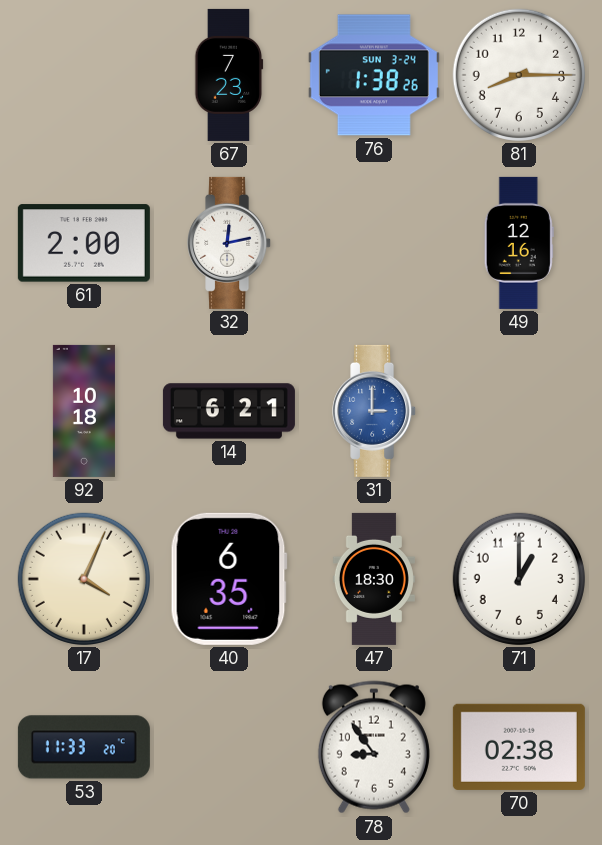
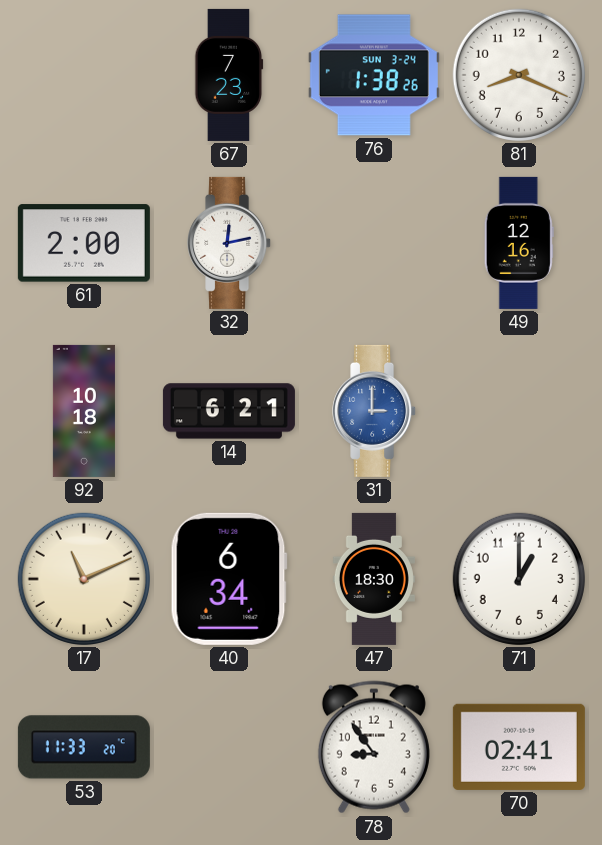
81: 8:15 -> 8:19
17: 4:04 -> 11:11
40: 6:35 -> 6:34
70: 02:38 -> 02:41
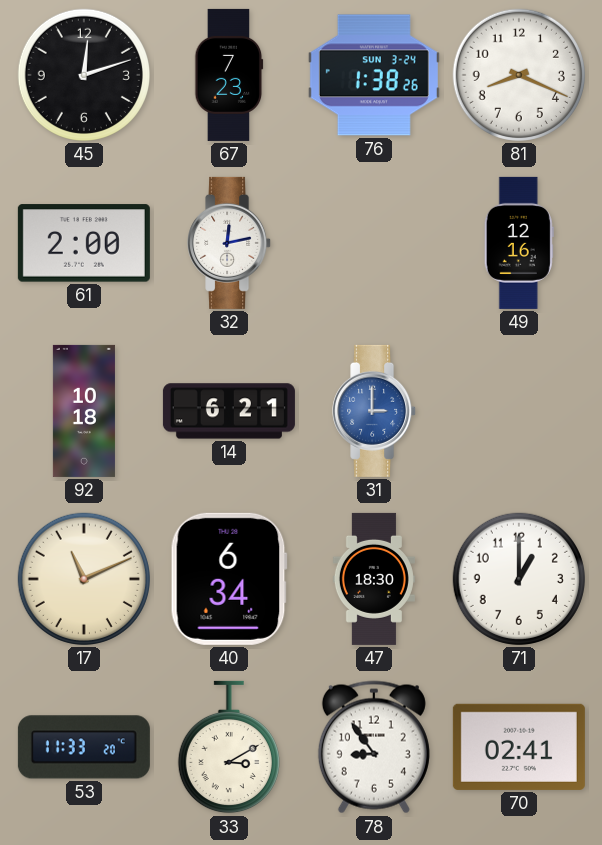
45: none -> 12:12
33: none -> 3:10
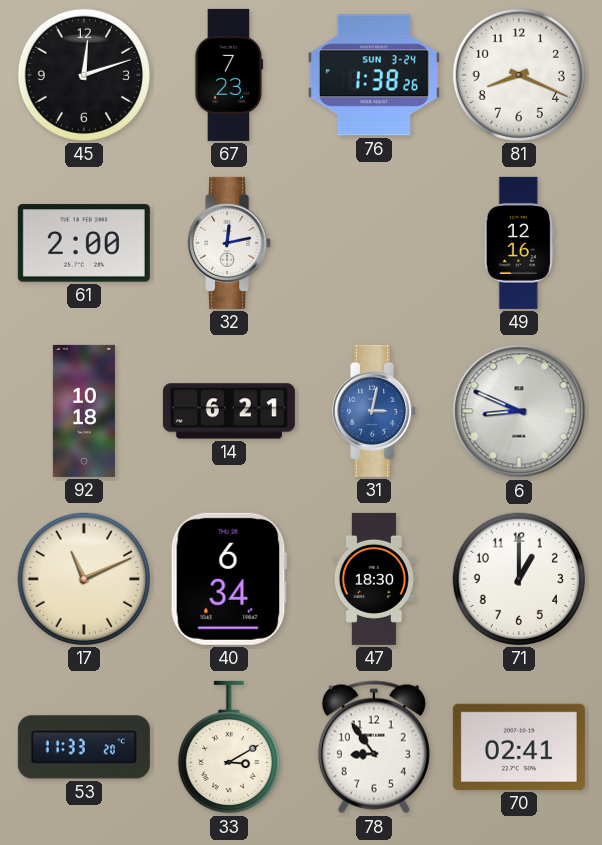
31: 3:00 -> 3:02
6: none -> 8:49
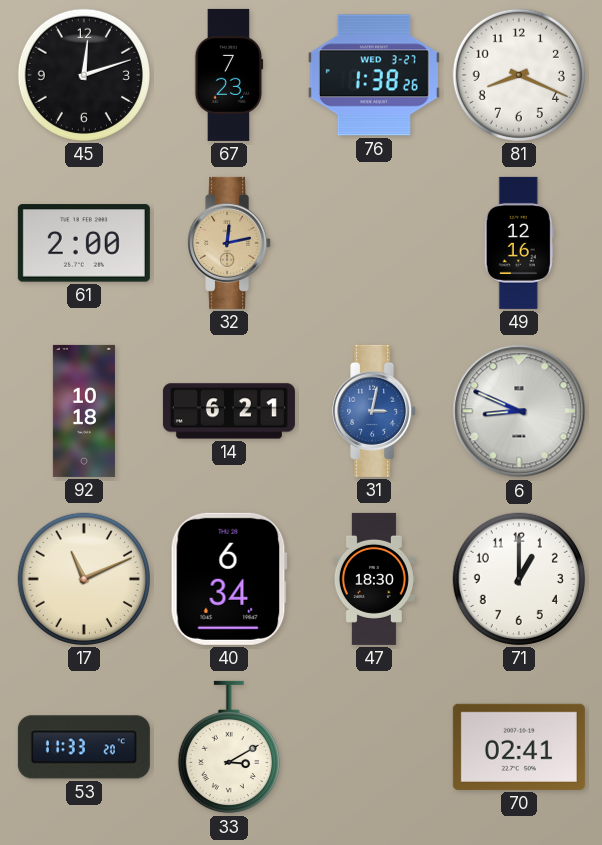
76 date: SUN 3-24 -> WED 3-27
32 dial: white -> champagne
78: 8:54 -> none
